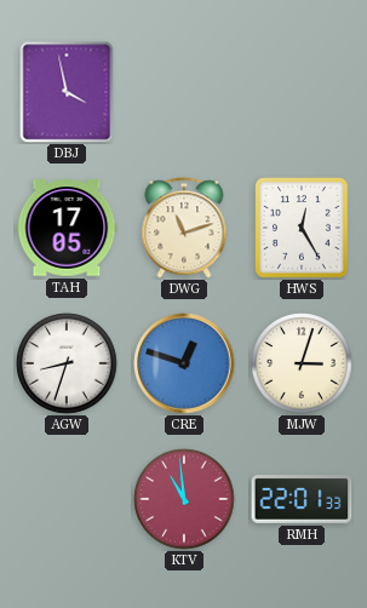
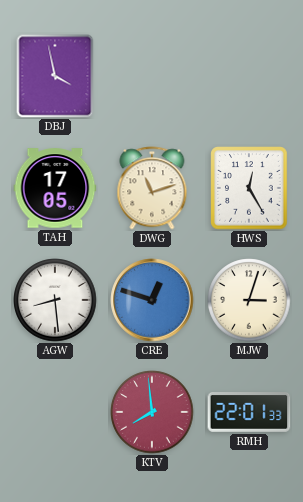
AGW: 8:33 -> 8:29
KTV: 10:59 -> 7:59
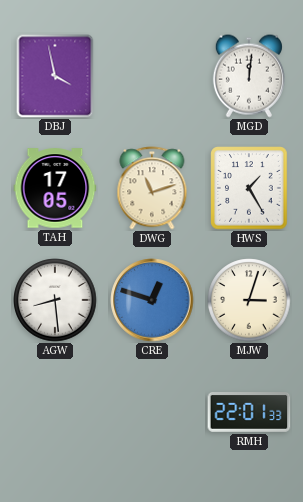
MGD: none -> 12:01
HWS: 12:25 -> 1:25
KTV: 7:59 -> none
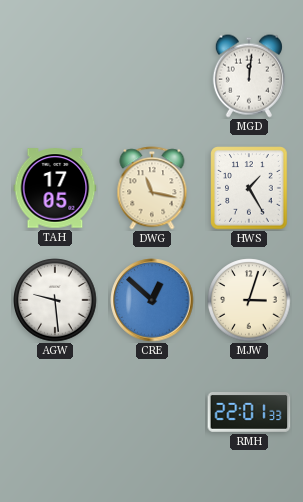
DBJ: 3:58 -> none
DWG: 11:12 -> 11:17
AGW: 8:29 -> 9:29
CRE: 12:48 -> 12:52
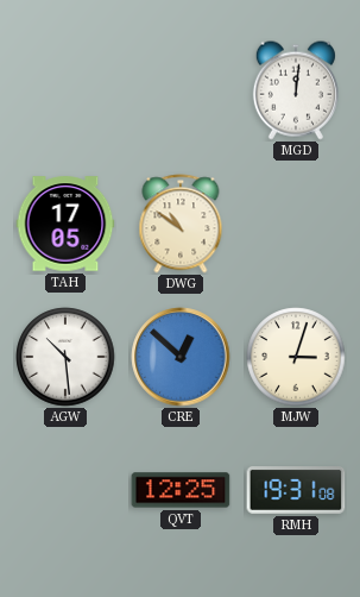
DWG: 11:17 -> 10:51
HWS: 1:25 -> none
AGW: 9:29 -> 10:29
QVT: none -> 12:25
RMH: 22:01 -> 19:31
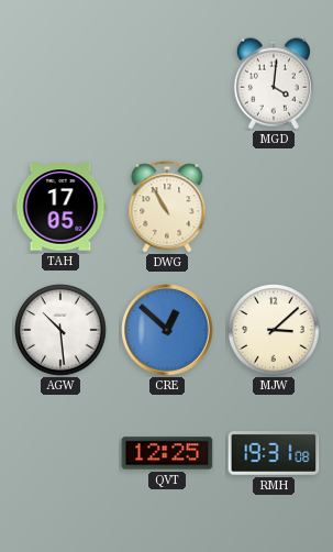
MGD: 12:01 -> 4:01
DWG: 10:51 -> 10:55
MJW: 3:03 -> 3:08
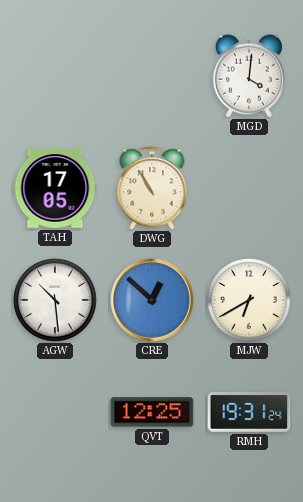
MJW: 3:08 -> 6:40
RMH: 19:31:08 -> 19:31:24
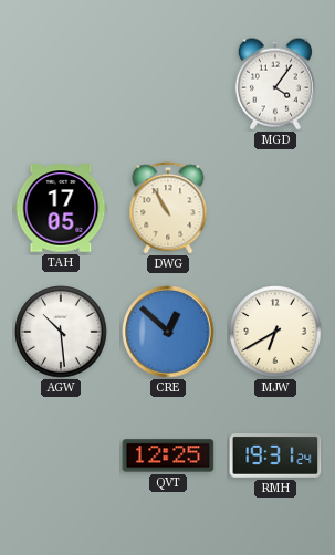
MGD: 4:01 -> 4:06
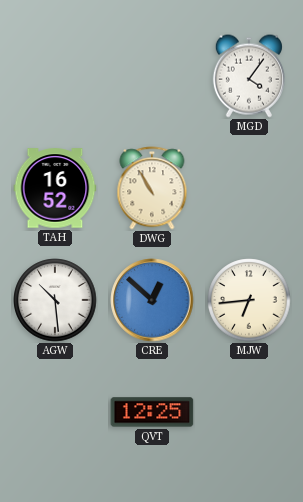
TAH: 17:05 -> 16:52
MJW: 6:40 -> 6:44
RMH: 19:31 -> none
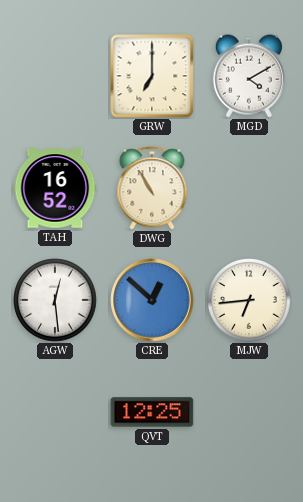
GRW: none -> 7:00
MGD: 4:06 -> 4:10
AGW: 10:29 -> 12:29
